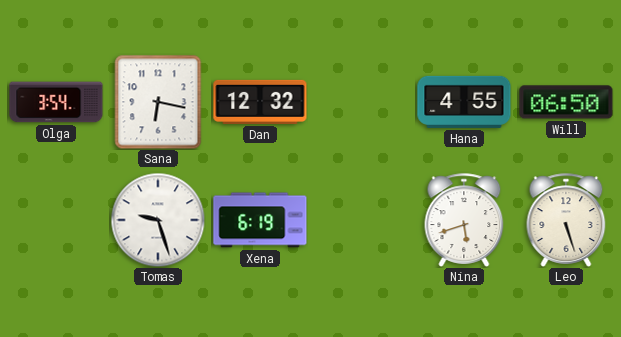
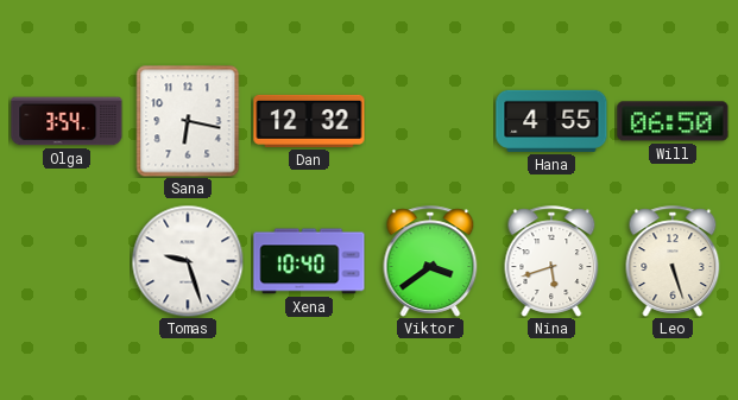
Xena: 6:19 -> 10:40
Viktor: none -> 3:39
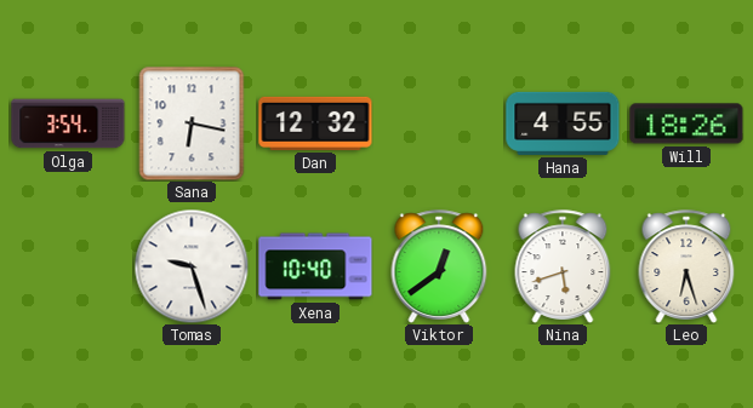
Will: 06:50 -> 18:26
Viktor: 3:39 -> 12:39
Leo: 5:27 -> 6:27
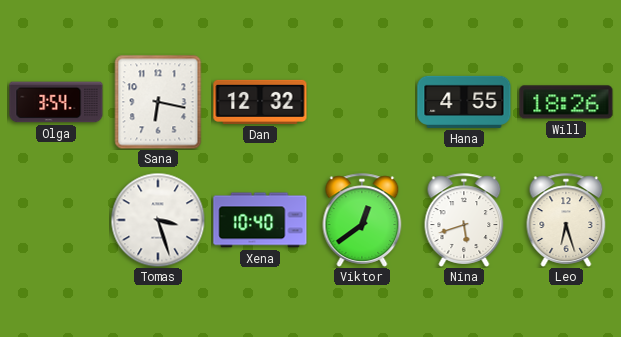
Tomas: 9:27 -> 3:27
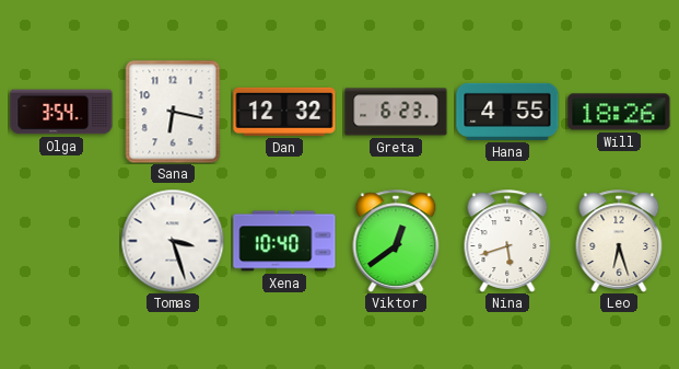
Greta: none -> 6:23
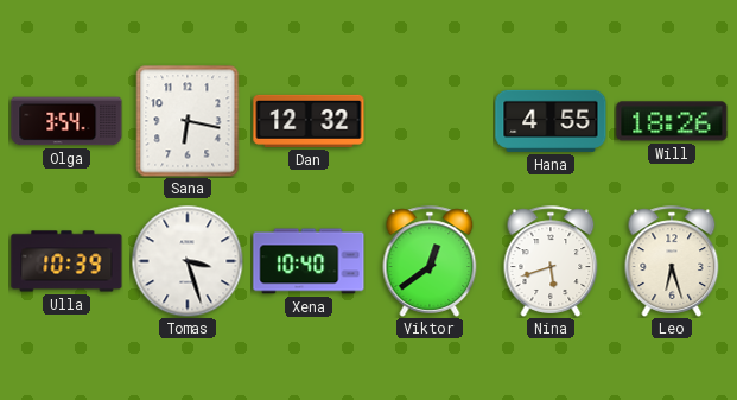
Greta: 6:23 -> none
Ulla: none -> 10:39
